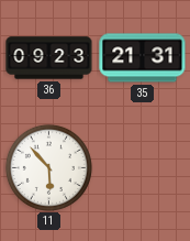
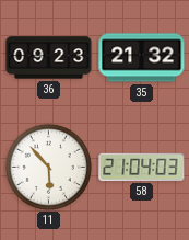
35: 21:31 -> 21:32
58: none -> 21:04
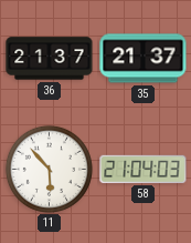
36: 09:23 -> 21:37
35: 21:32 -> 21:37
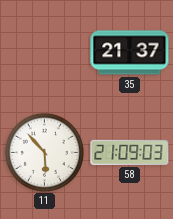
36: 21:37 -> none
58: 21:04 -> 21:09
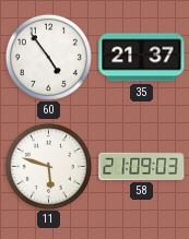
60: none -> 4:54
11: 5:53 -> 5:48
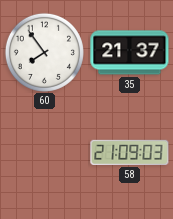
60: 4:54 -> 7:54
11: 5:48 -> none
